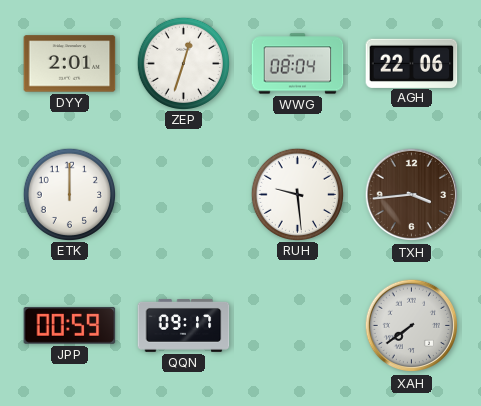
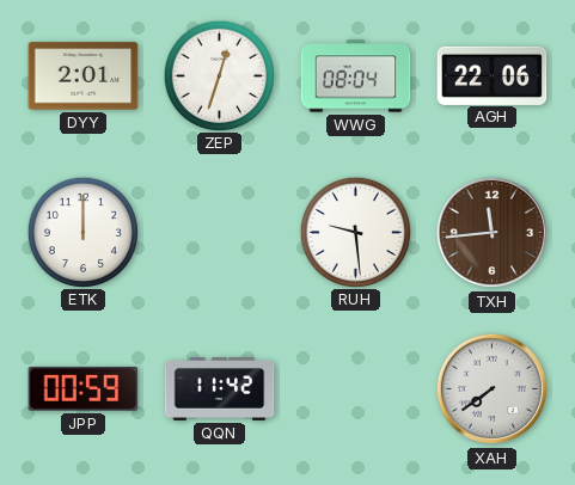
TXH: 3:44 -> 11:44
QQN: 09:17 -> 11:42
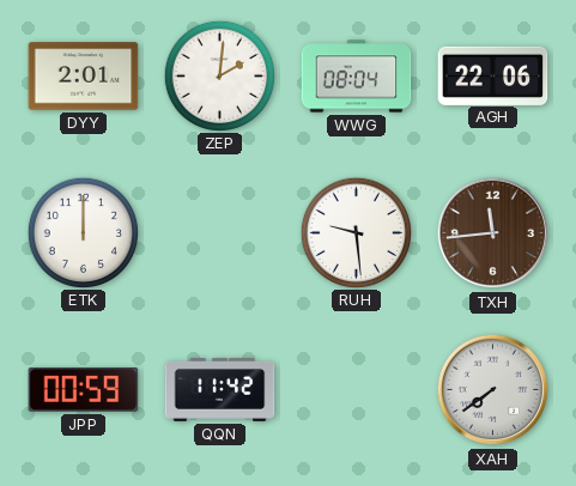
ZEP: 12:33 -> 2:01
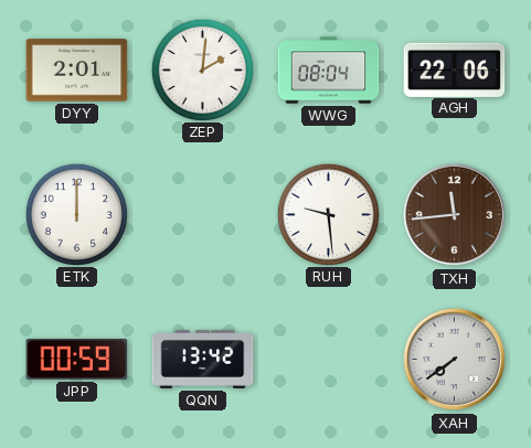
QQN: 11:42 -> 13:42
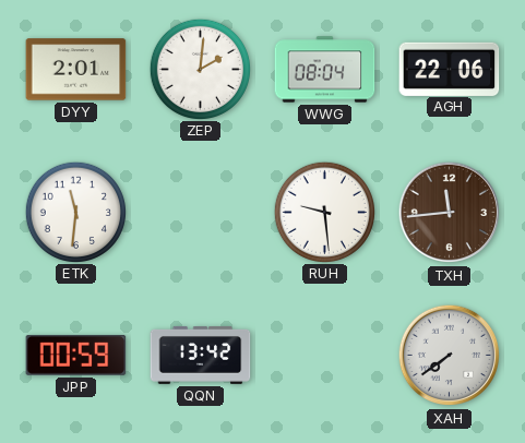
ETK: 12:00 -> 11:31
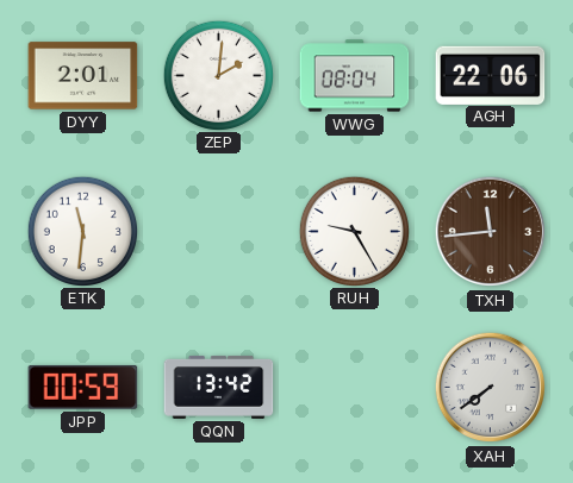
RUH: 9:29 -> 9:25
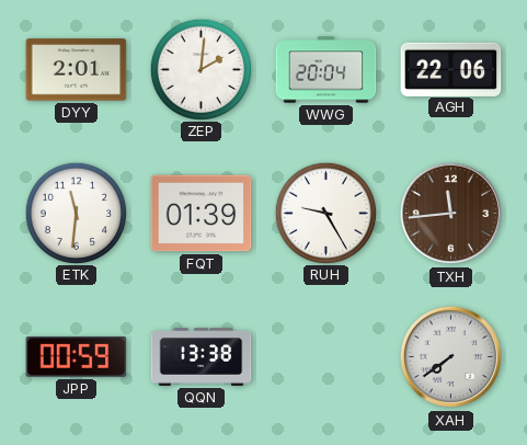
WWG: 08:04 -> 20:04
FQT: none -> 01:39
QQN: 13:42 -> 13:38
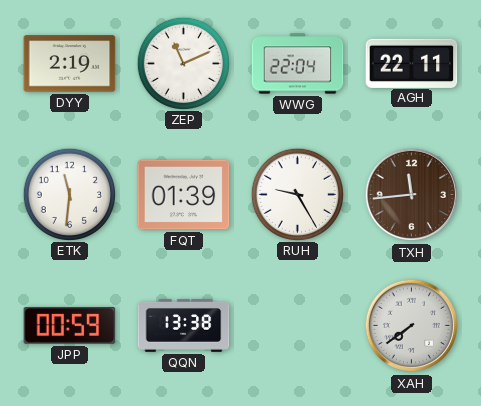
DYY: 2:01 -> 2:19
ZEP: 2:01 -> 11:11
WWG: 20:04 -> 22:04
AGH: 22:06 -> 22:11
